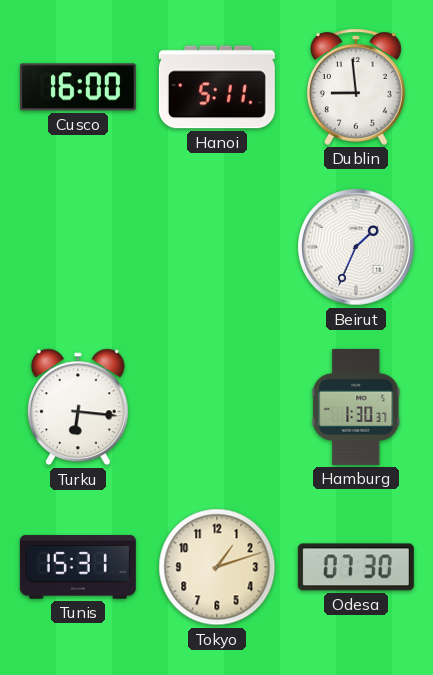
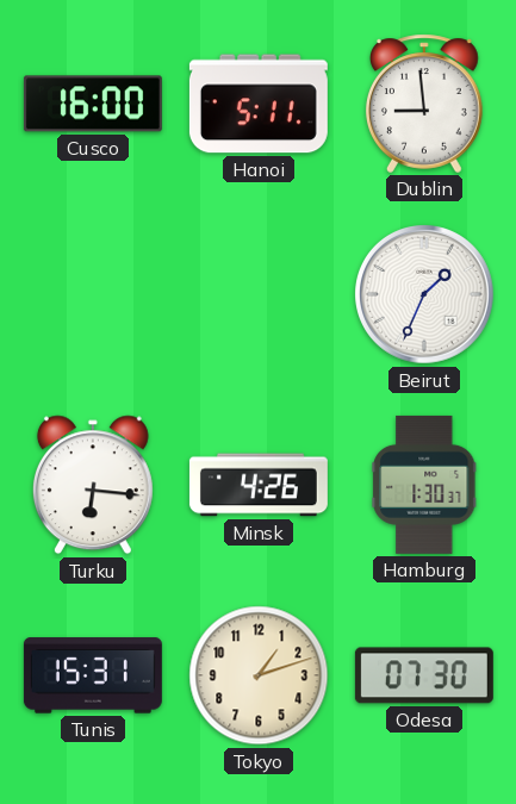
Minsk: none -> 4:26
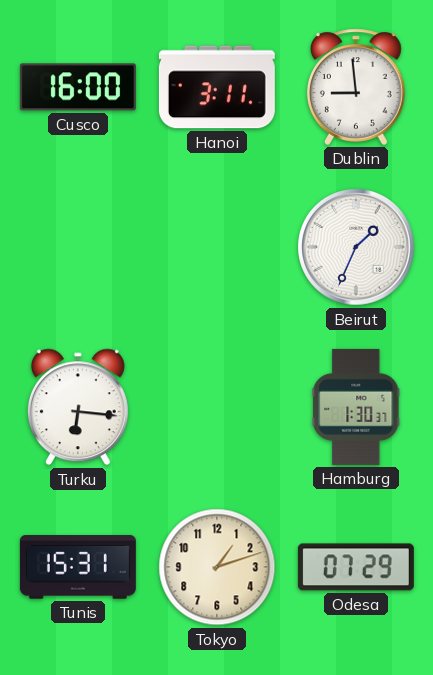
Hanoi: 5:11 -> 3:11
Minsk: 4:26 -> none
Odesa: 07:30 -> 07:29
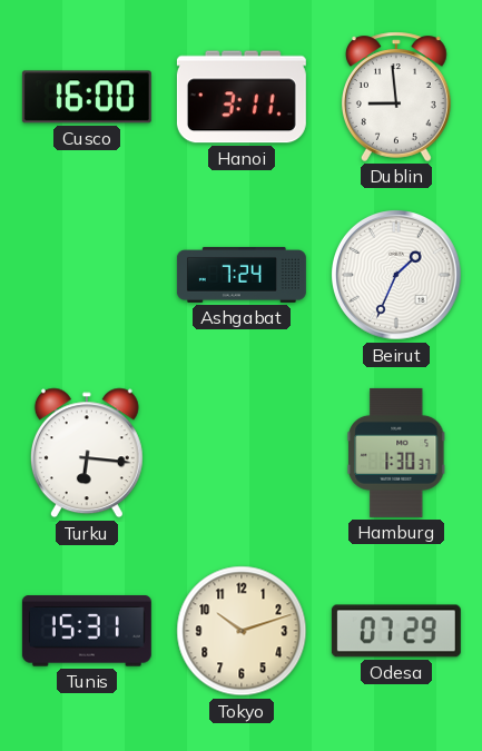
Ashgabat: none -> 7:24
Tokyo: 1:12 -> 10:12
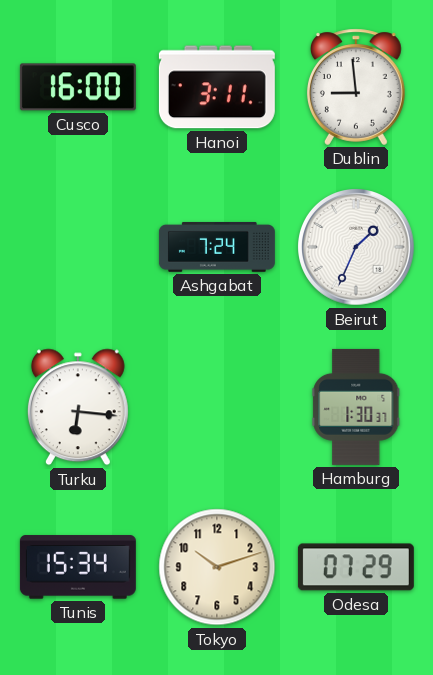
Tunis: 15:31 -> 15:34
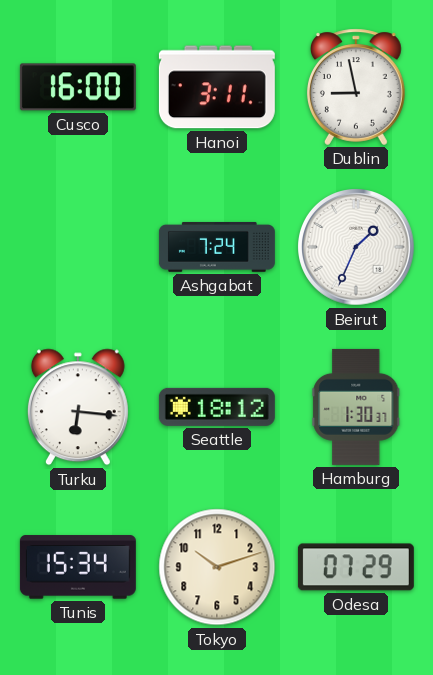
Dublin: 8:59 -> 8:58
Seattle: none -> 18:12
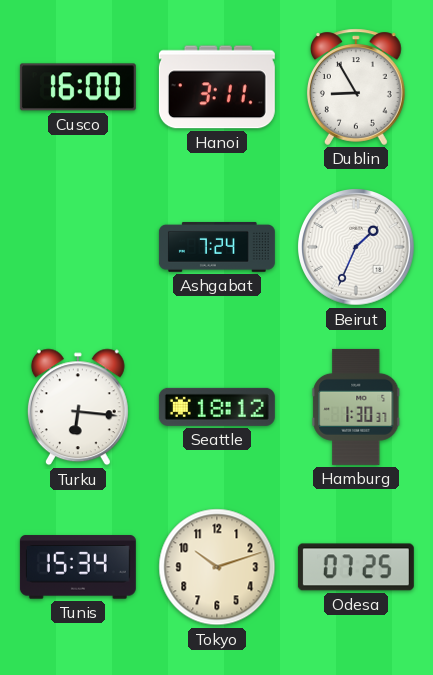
Dublin: 8:58 -> 8:55
Odesa: 07:29 -> 07:25
